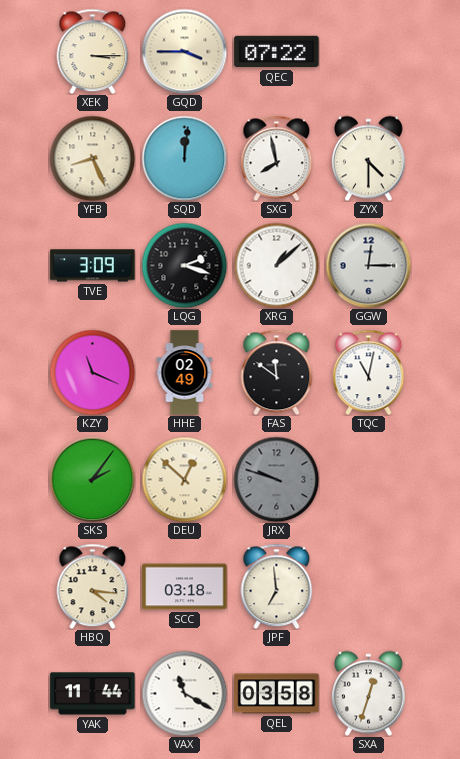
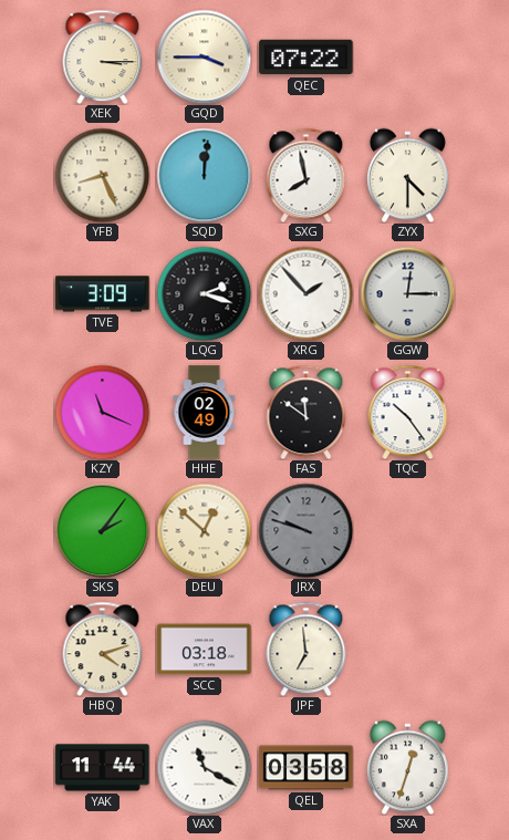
XRG: 1:08 -> 1:53
TQC: 11:02 -> 10:24
HBQ: 4:16 -> 4:12
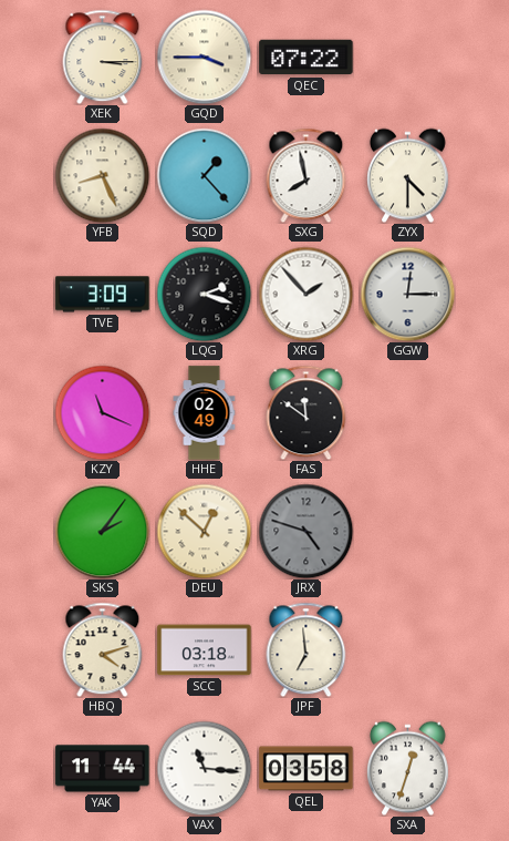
SQD: 12:01 -> 1:23
TQC: 10:24 -> none
JRX: 9:48 -> 4:48
VAX: 11:20 -> 11:16
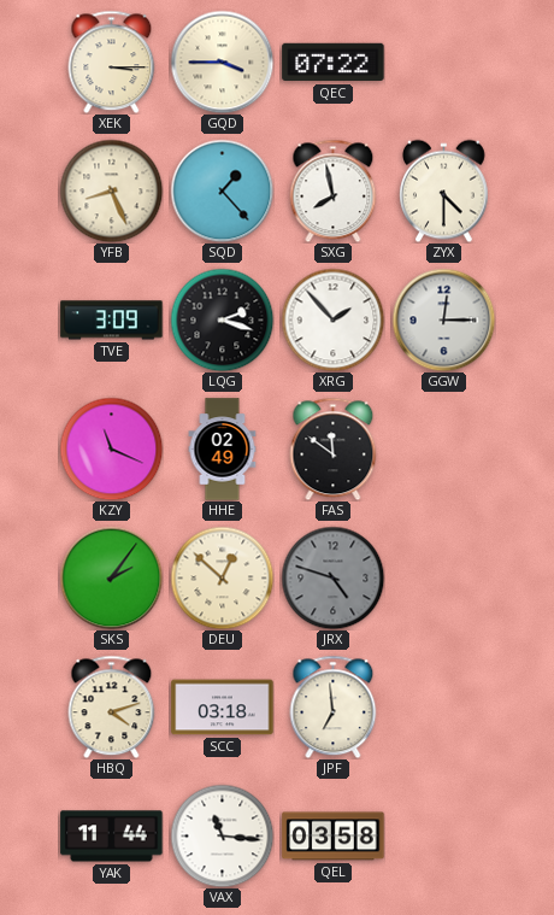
SXA: 12:33 -> none
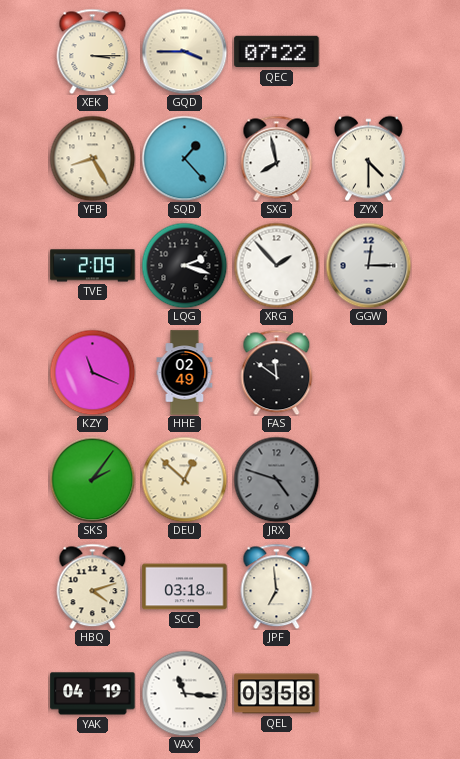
YFB: 8:26 -> 8:25
TVE: 3:09 -> 2:09
YAK: 11:44 -> 04:19
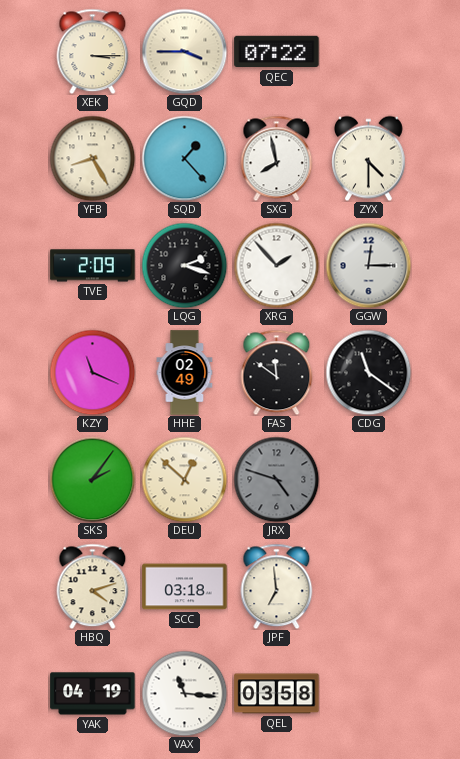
CDG: none -> 11:21
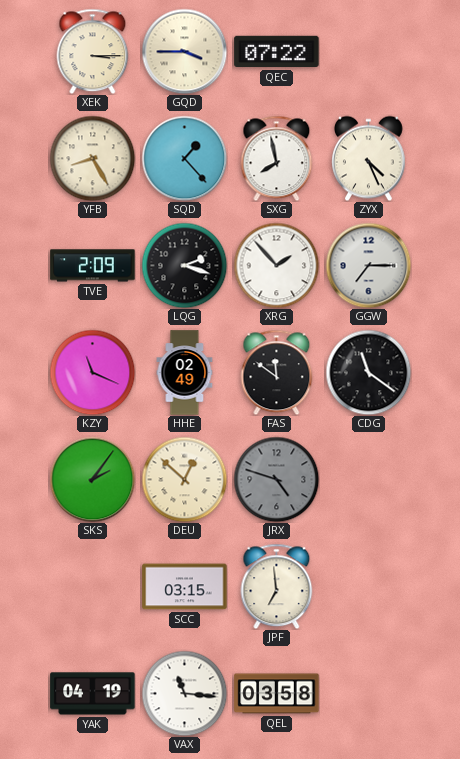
ZYX: 4:30 -> 4:26
GGW: 12:15 -> 7:15
HBQ: 4:12 -> none
SCC: 03:18 -> 03:15
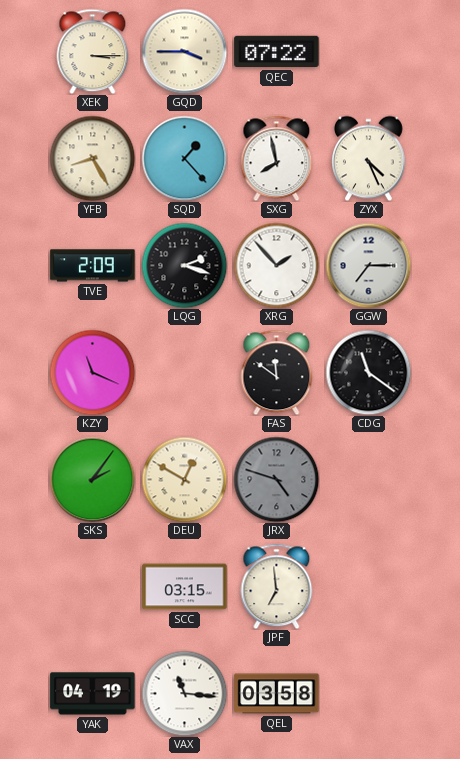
HHE: 02:49 -> none
DEU: 12:52 -> 12:50
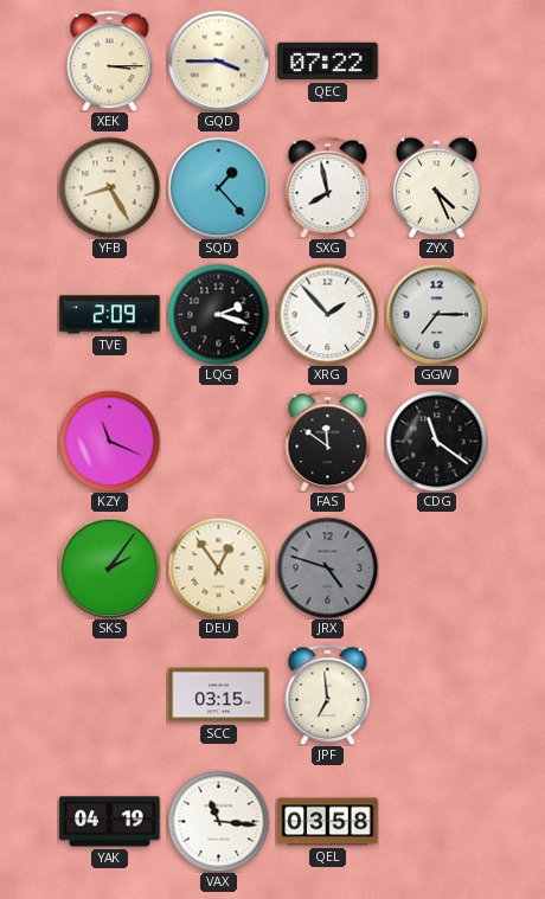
DEU: 12:50 -> 12:54
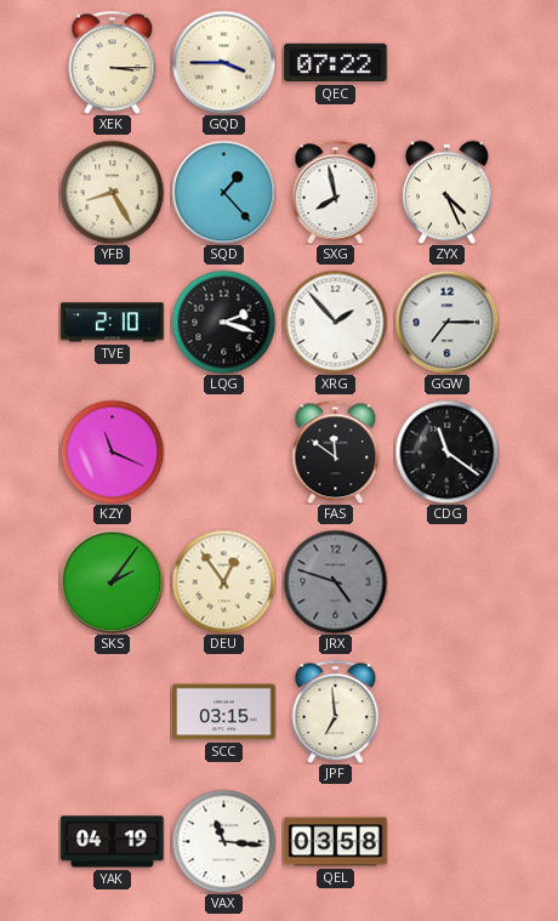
TVE: 2:09 -> 2:10
